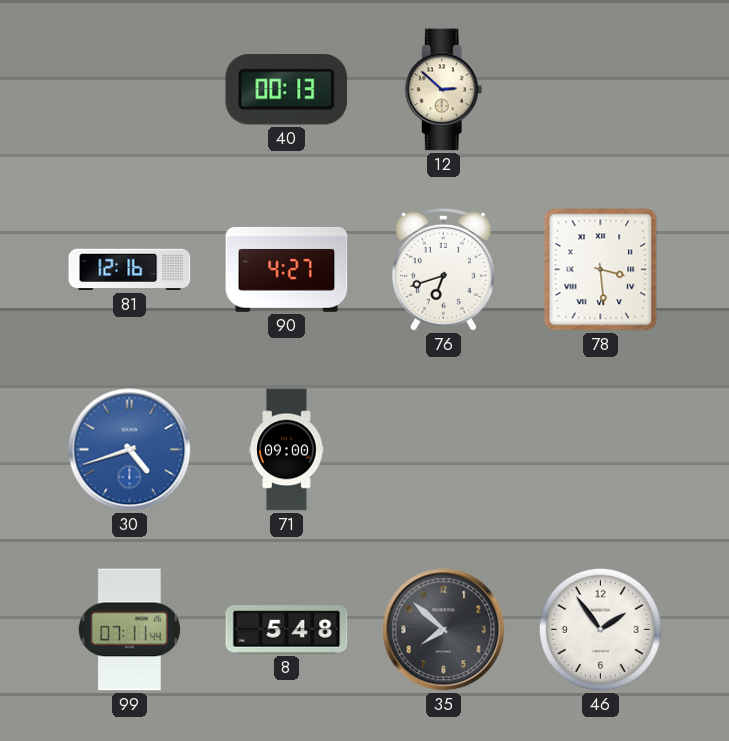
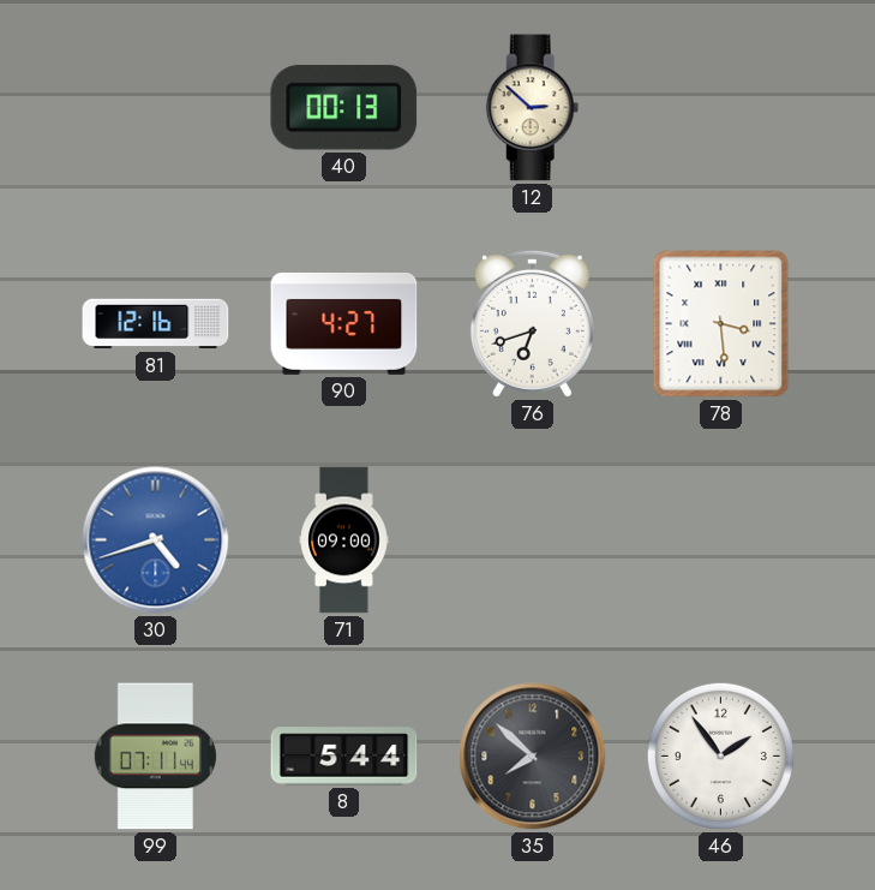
8: 5:48 -> 5:44
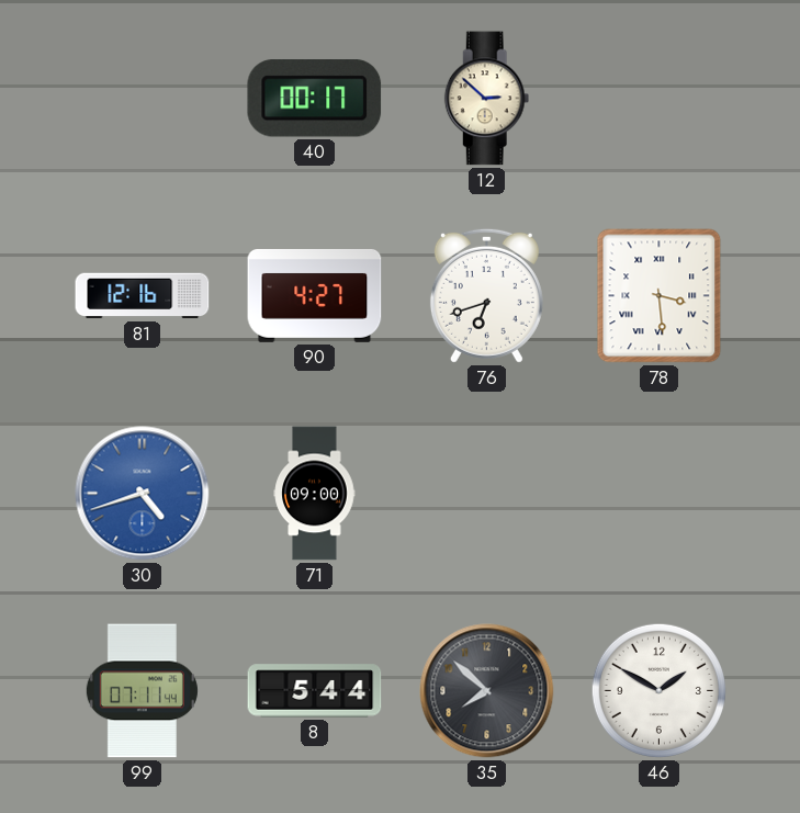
40: 00:13 -> 00:17
46: 1:54 -> 1:50
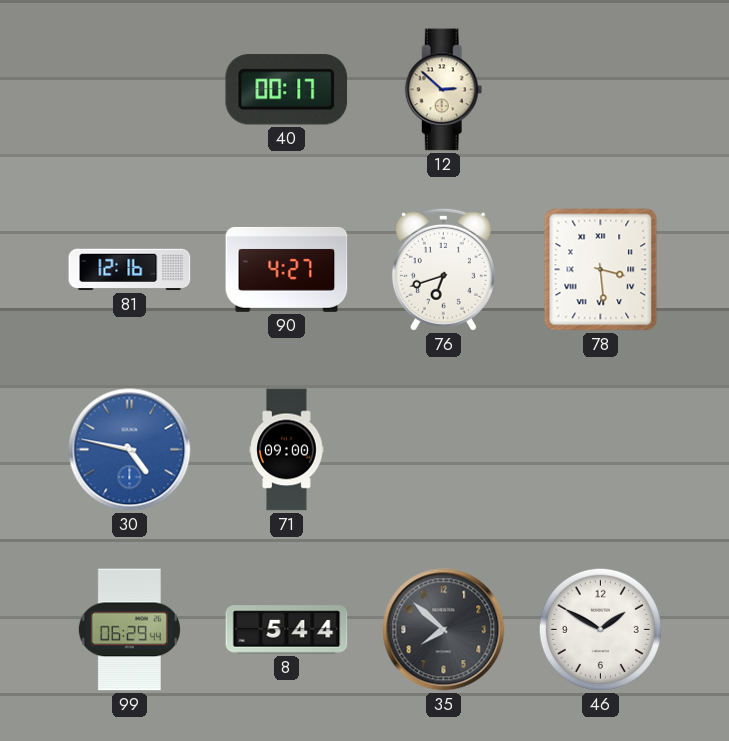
30: 4:42 -> 4:47
99: 07:11 -> 06:29
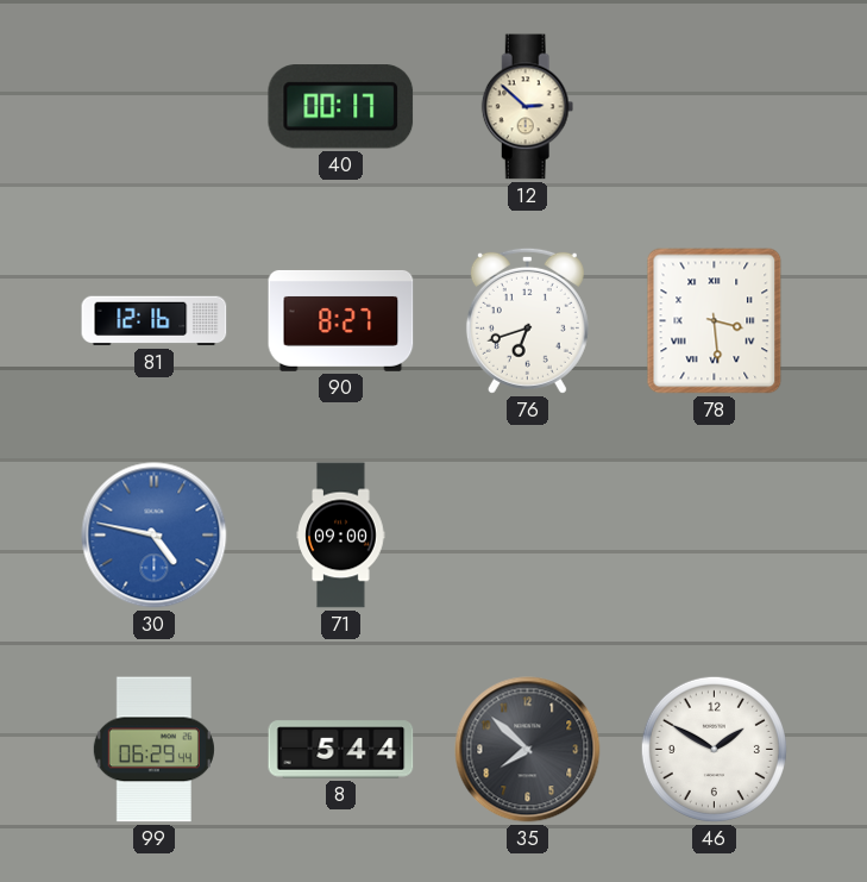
90: 4:27 -> 8:27
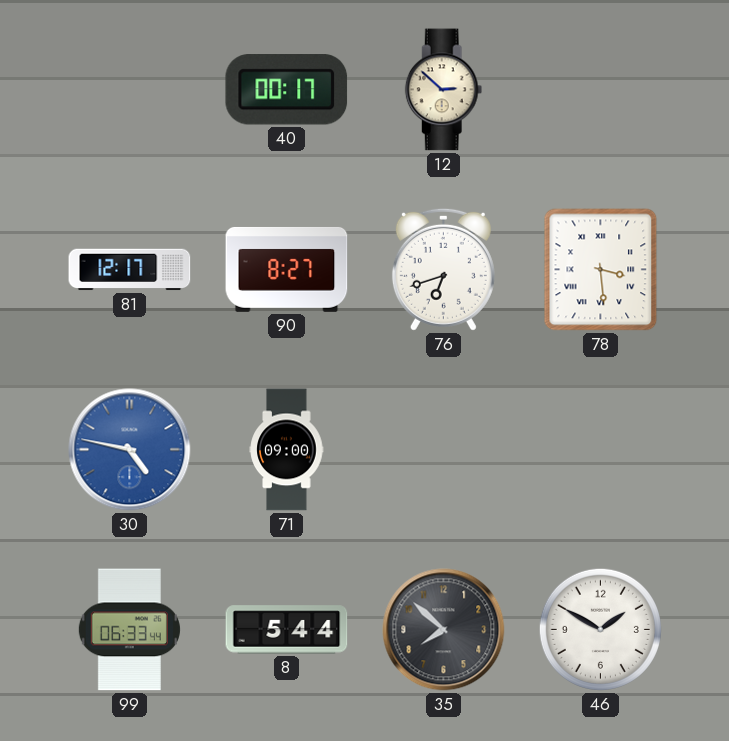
81: 12:16 -> 12:17
99: 06:29 -> 06:33
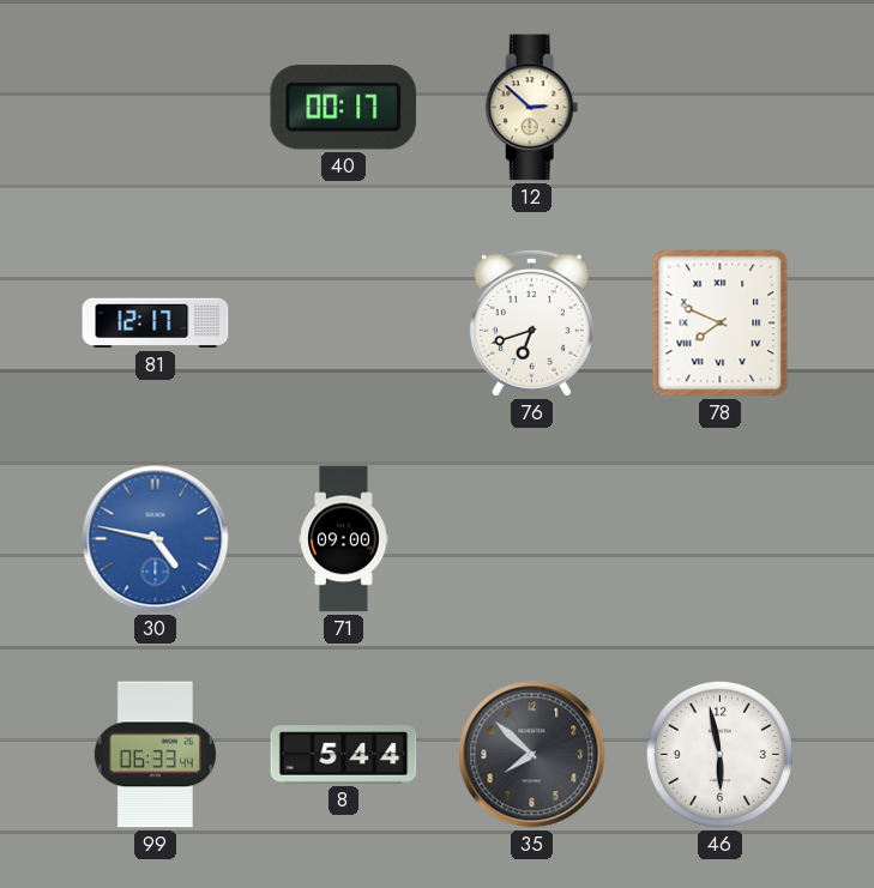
90: 8:27 -> none
78: 3:29 -> 7:49
46: 1:50 -> 5:58
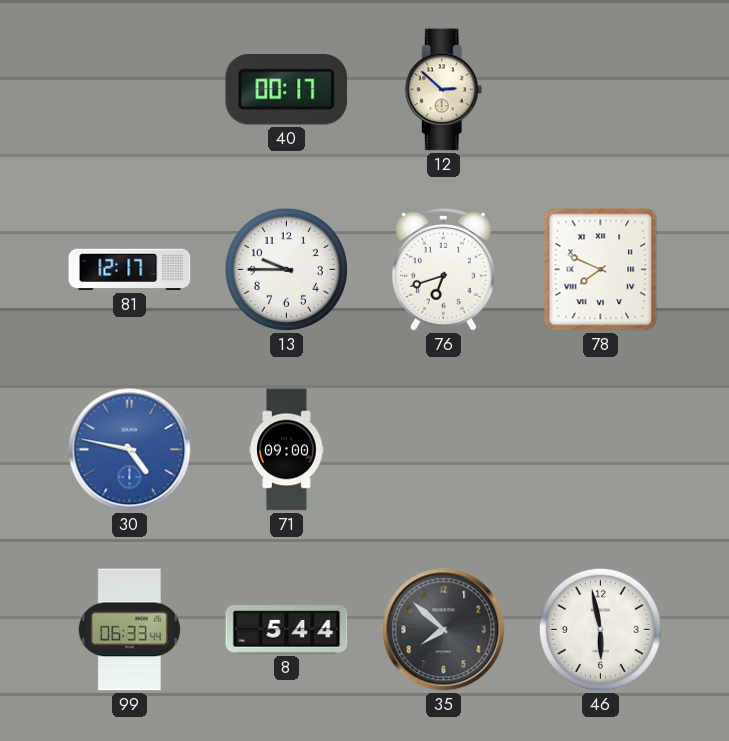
13: none -> 9:45
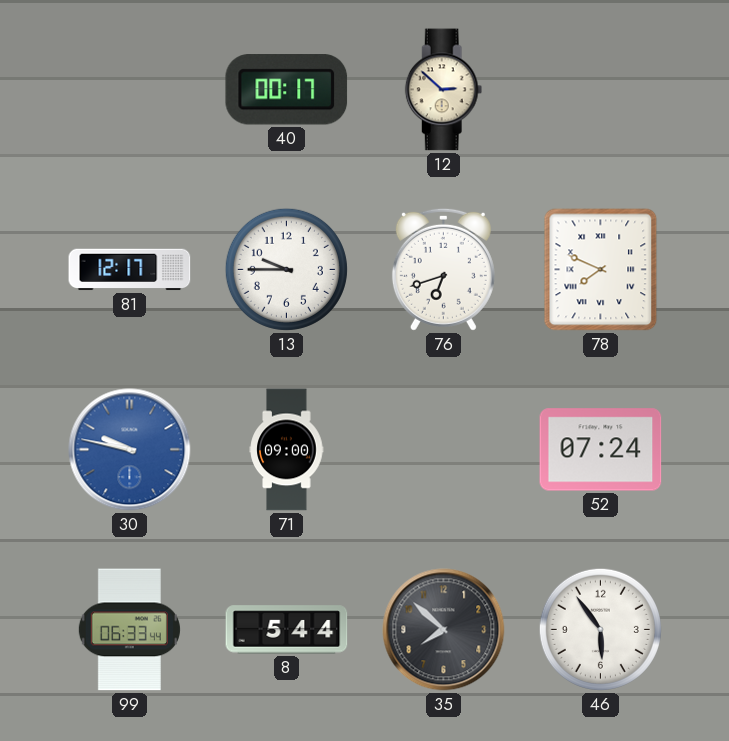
30: 4:47 -> 9:47
52: none -> 07:24
46: 5:58 -> 5:54
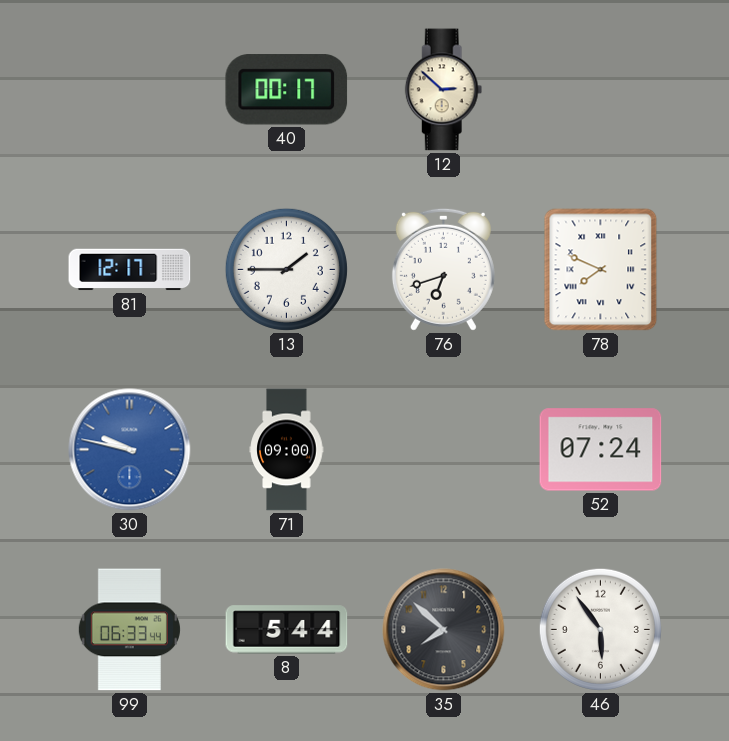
13: 9:45 -> 1:45
